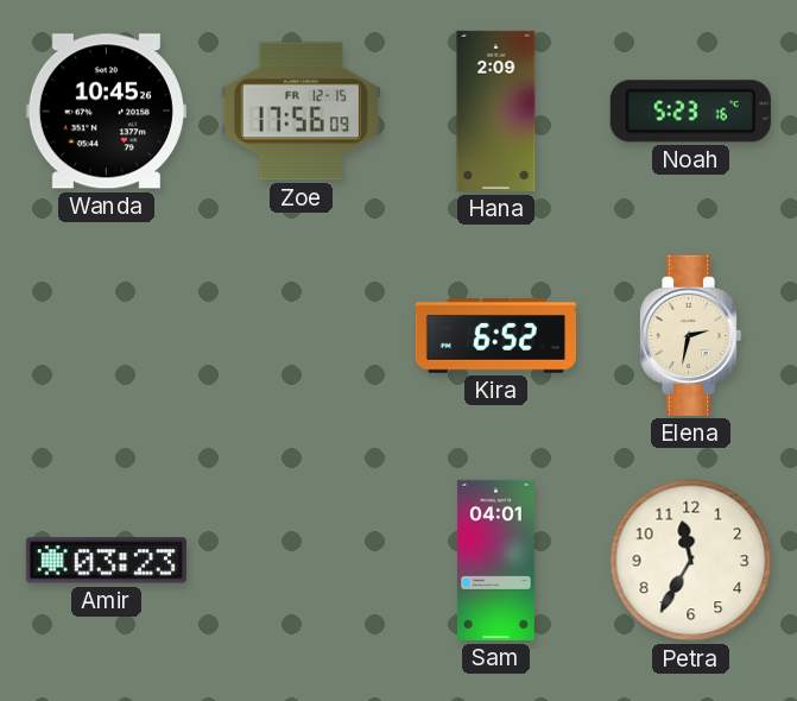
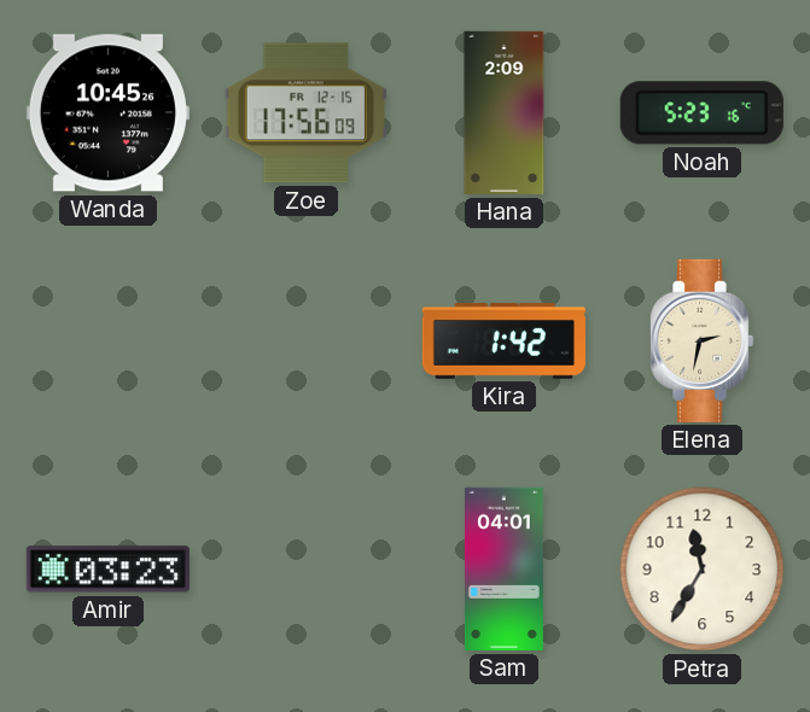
Kira: 6:52 -> 1:42
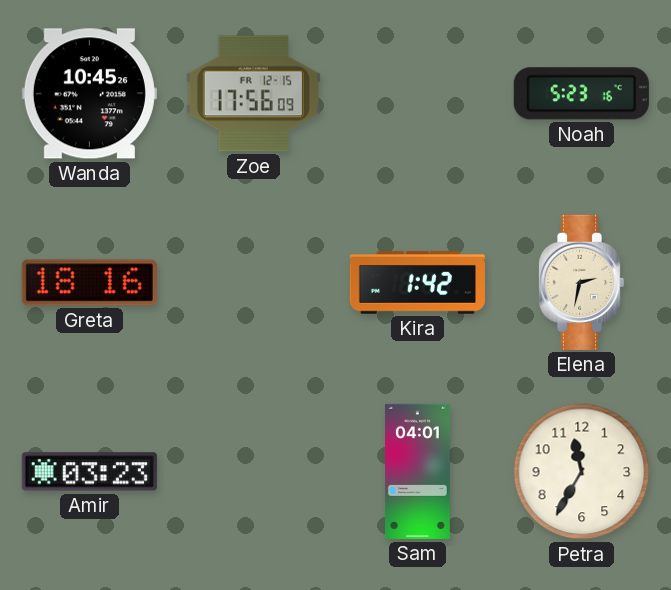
Hana: 2:09 -> none
Greta: none -> 18:16
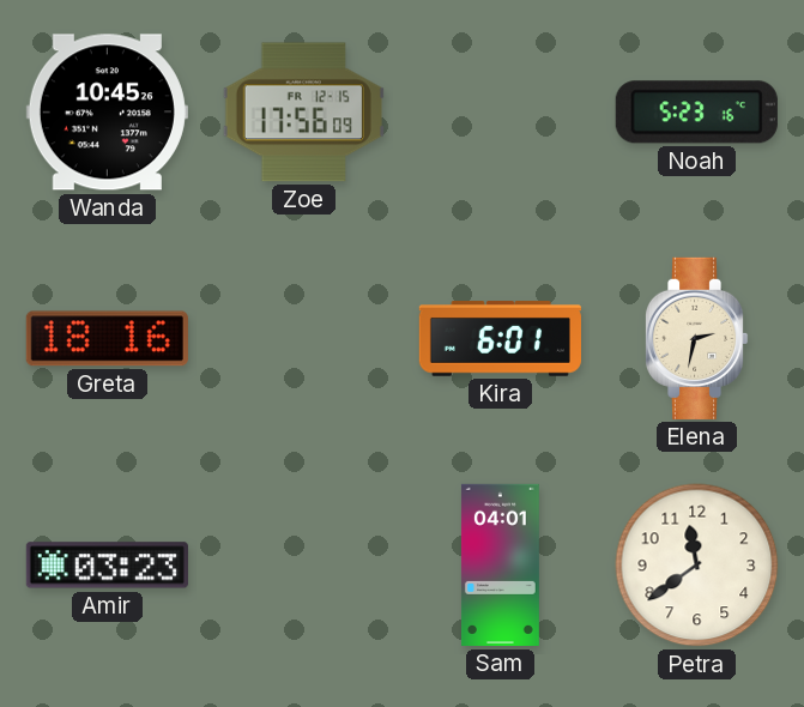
Kira: 1:42 -> 6:01
Petra: 11:35 -> 11:39
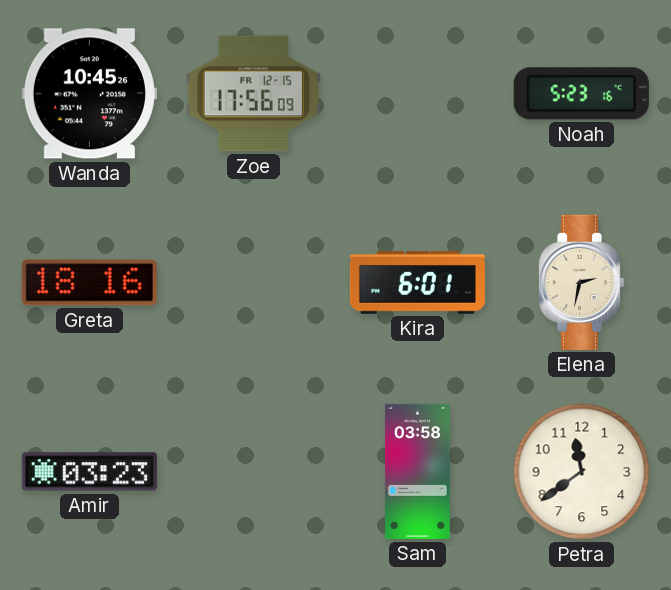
Sam: 04:01 -> 03:58
